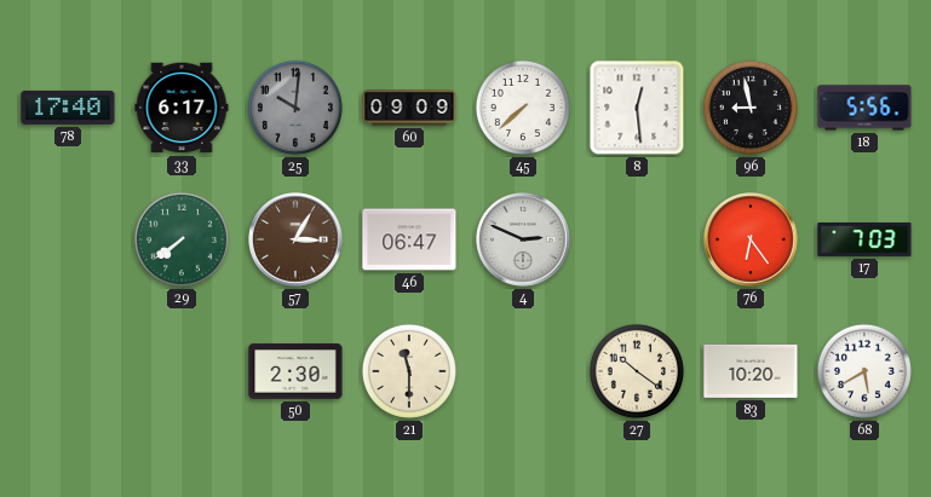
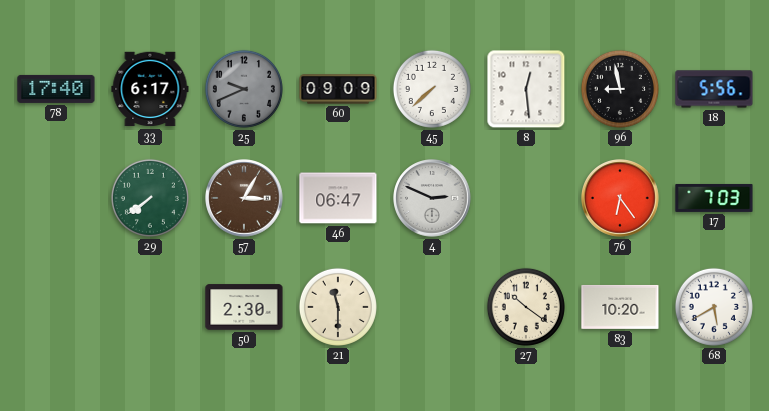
25: 10:01 -> 9:41
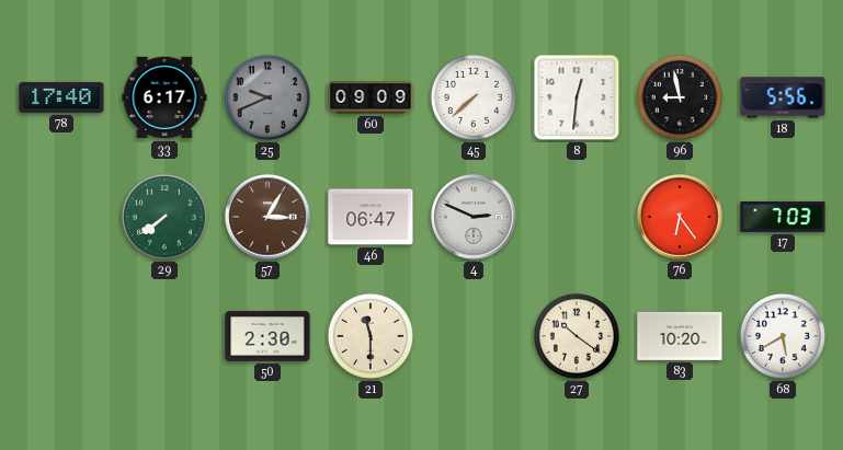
8: 12:29 -> 12:31
